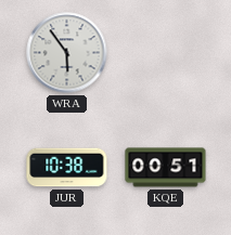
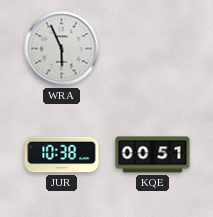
WRA: 5:54 -> 5:56
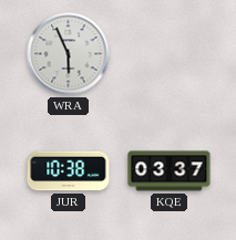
KQE: 00:51 -> 03:37
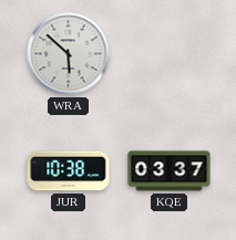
WRA: 5:56 -> 5:52
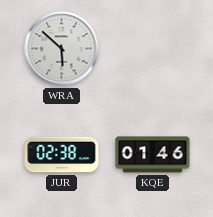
JUR: 10:38 -> 02:38
KQE: 03:37 -> 01:46
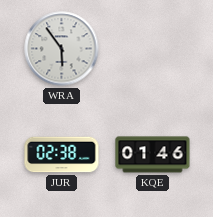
WRA: 5:52 -> 5:54
